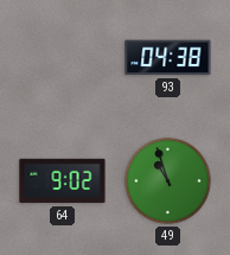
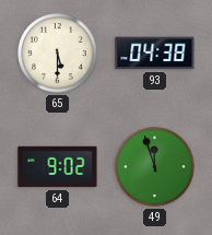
65: none -> 5:30
49: 10:57 -> 11:57
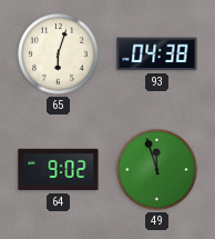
65: 5:30 -> 6:03
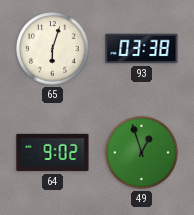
93: 04:38 -> 03:38
49: 11:57 -> 12:57
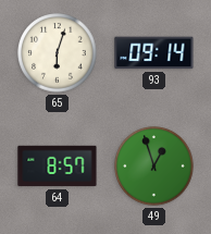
93: 03:38 -> 09:14
64: 9:02 -> 8:57
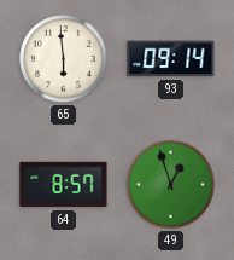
65: 6:03 -> 5:59
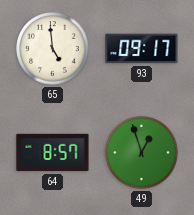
65: 5:59 -> 4:59
93: 09:14 -> 09:17
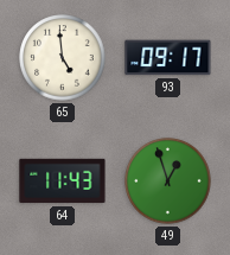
64: 8:57 -> 11:43
